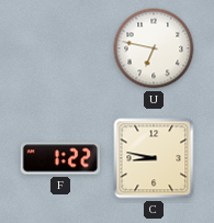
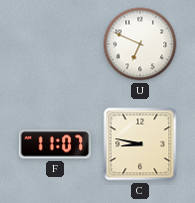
U: 6:47 -> 6:49
F: 1:22 -> 11:07
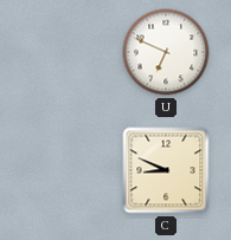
F: 11:07 -> none
C: 8:47 -> 8:49
